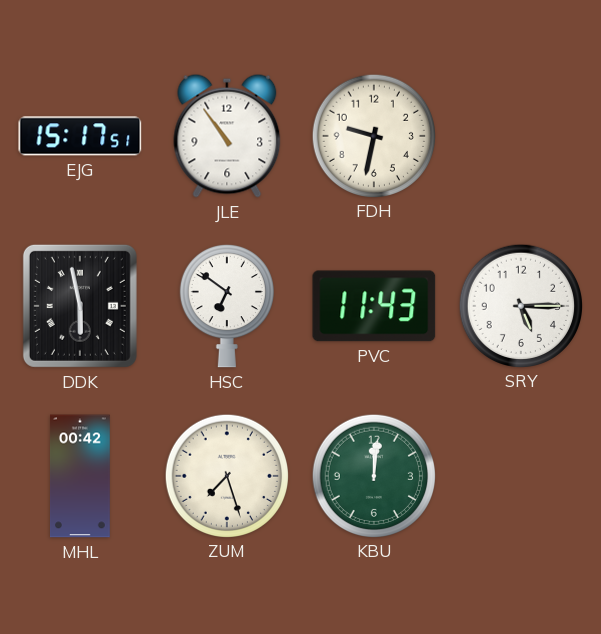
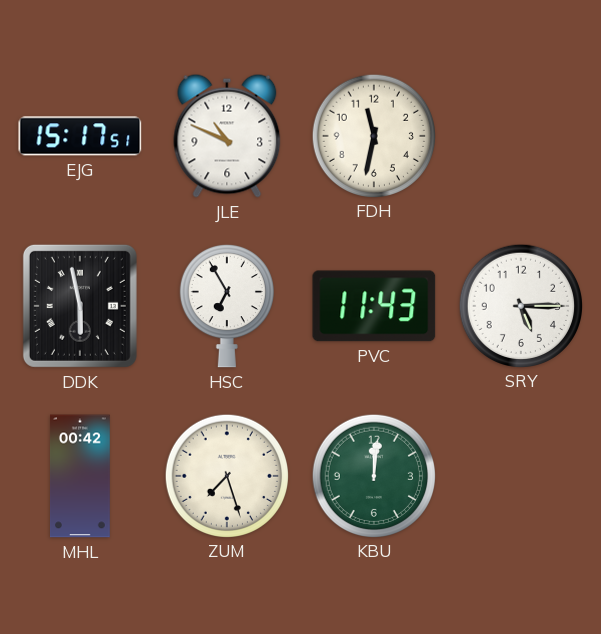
JLE: 10:54 -> 10:49
FDH: 9:32 -> 11:32
HSC: 6:51 -> 6:55
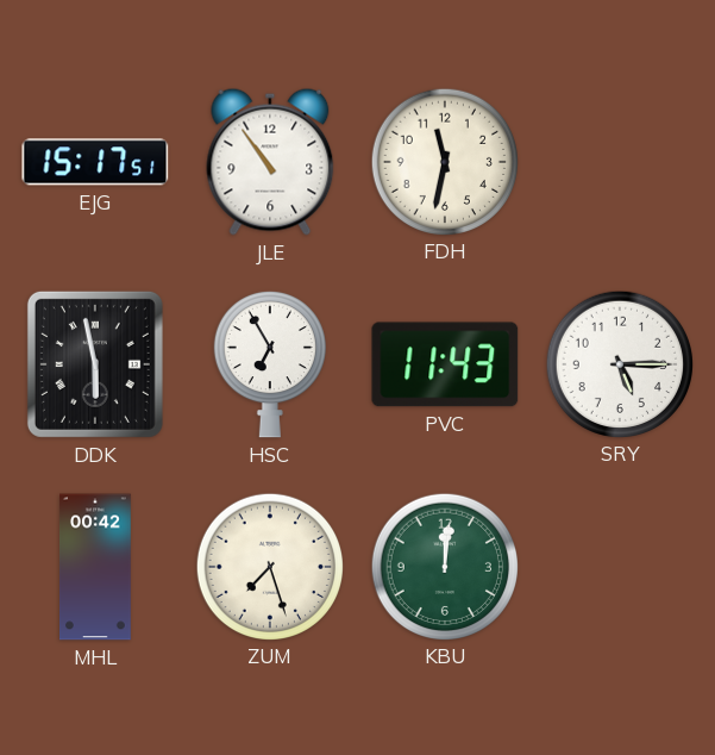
JLE: 10:49 -> 10:54
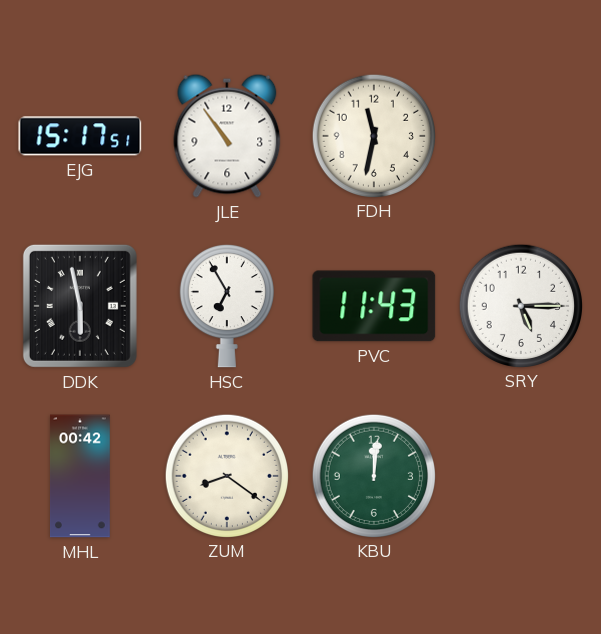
ZUM: 7:27 -> 8:21
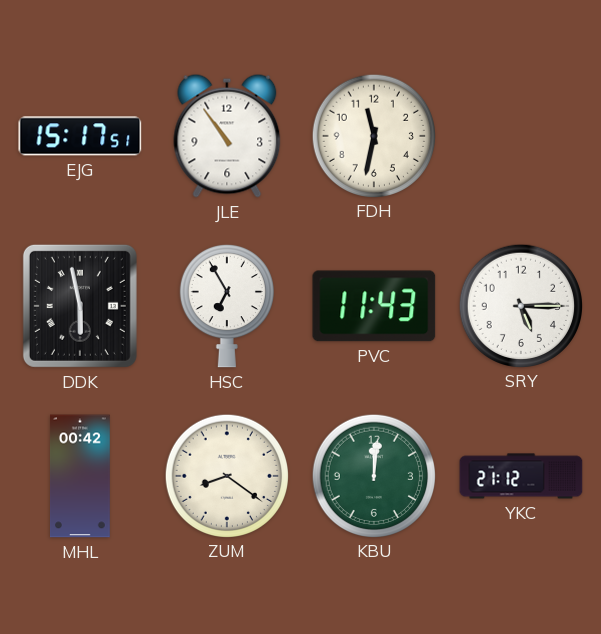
YKC: none -> 21:12
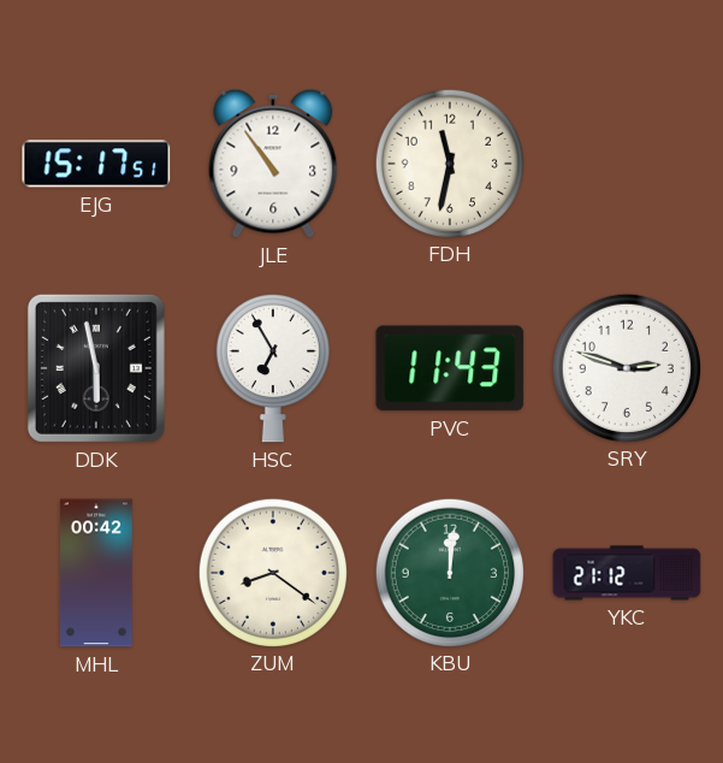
SRY: 5:15 -> 2:48
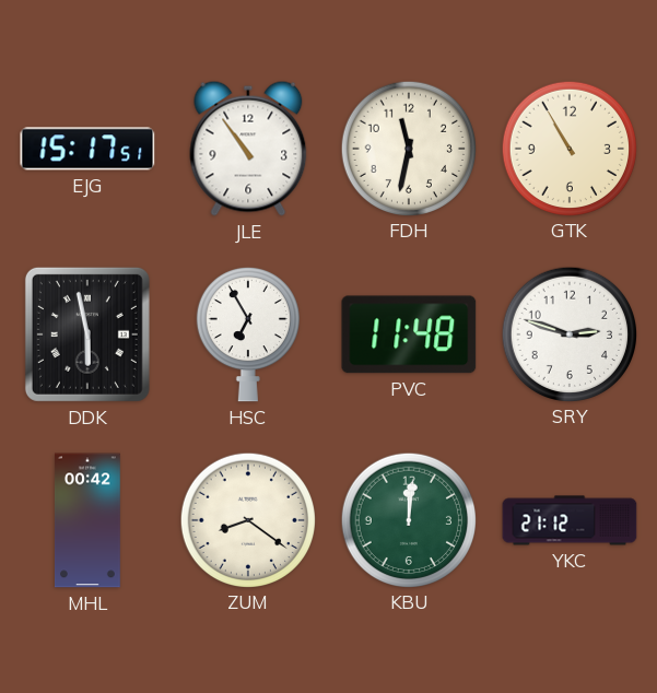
GTK: none -> 10:55
PVC: 11:43 -> 11:48
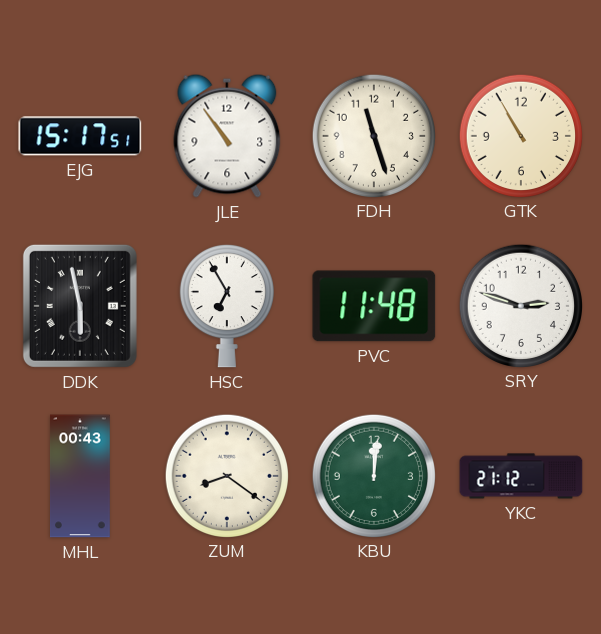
FDH: 11:32 -> 11:27
MHL: 00:42 -> 00:43
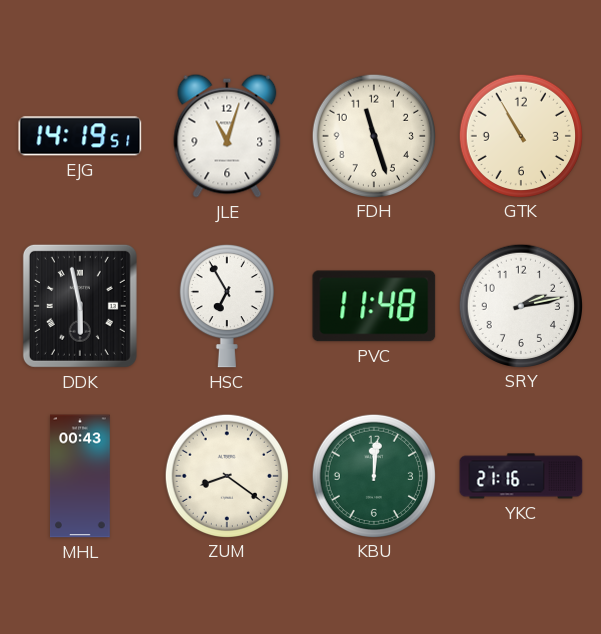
EJG: 15:17 -> 14:19
JLE: 10:54 -> 11:03
SRY: 2:48 -> 2:13
YKC: 21:12 -> 21:16
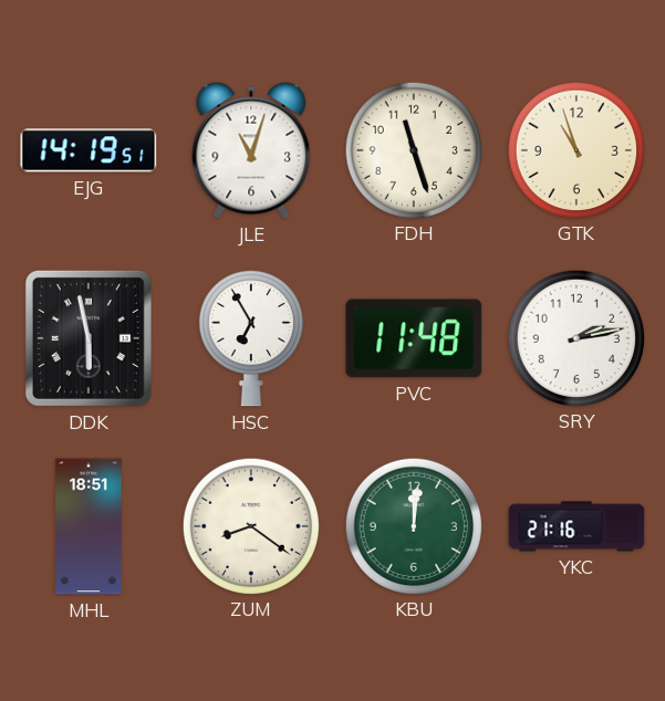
GTK: 10:55 -> 10:57
MHL: 00:43 -> 18:51
